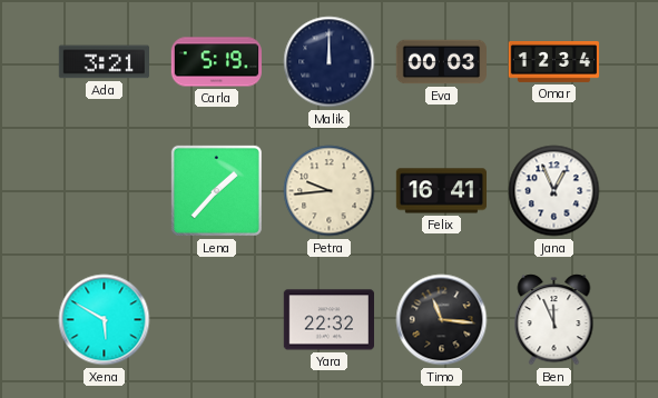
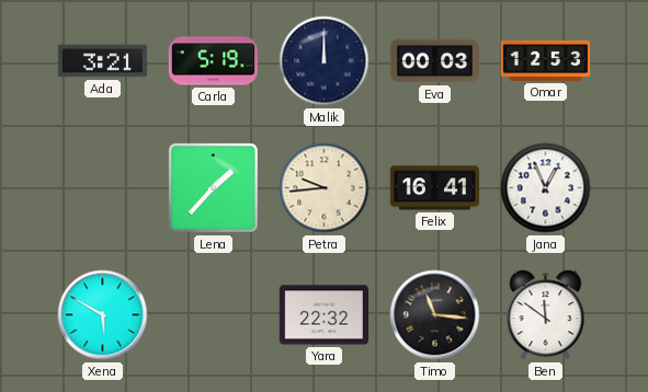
Omar: 12:34 -> 12:53
Ben: 11:56 -> 11:51
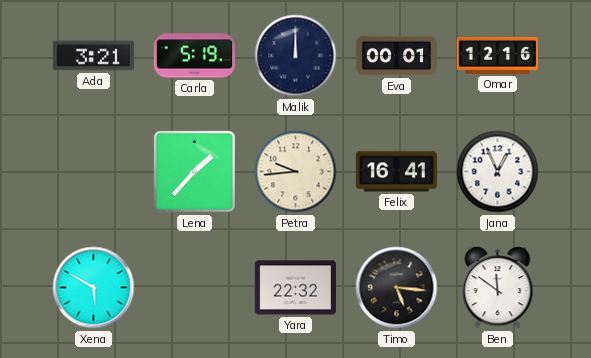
Eva: 00:03 -> 00:01
Omar: 12:53 -> 12:16
Timo: 11:16 -> 5:16
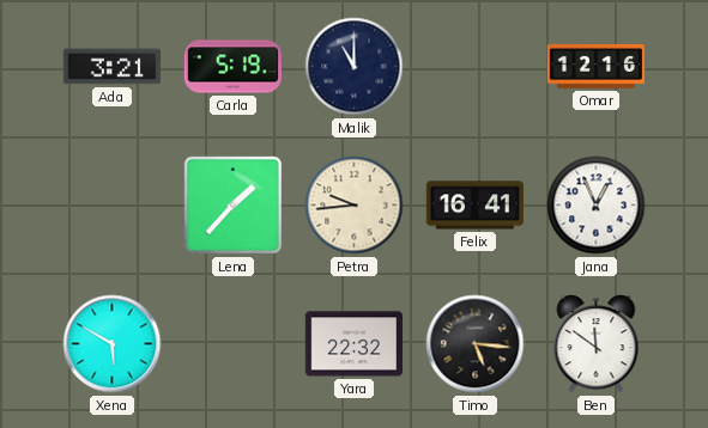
Malik: 12:00 -> 11:00
Eva: 00:01 -> none
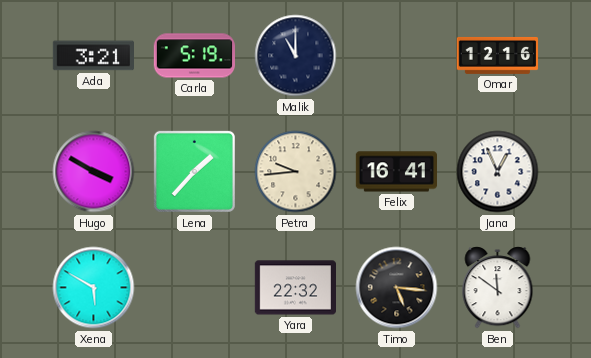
Hugo: none -> 3:50
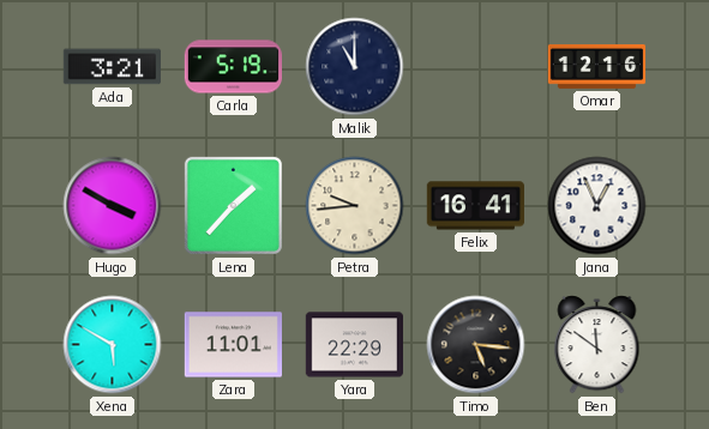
Zara: none -> 11:01
Yara: 22:32 -> 22:29
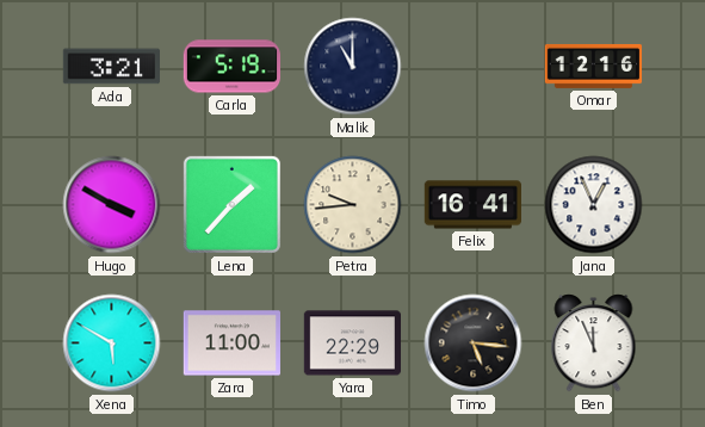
Zara: 11:01 -> 11:00
Ben: 11:51 -> 11:56
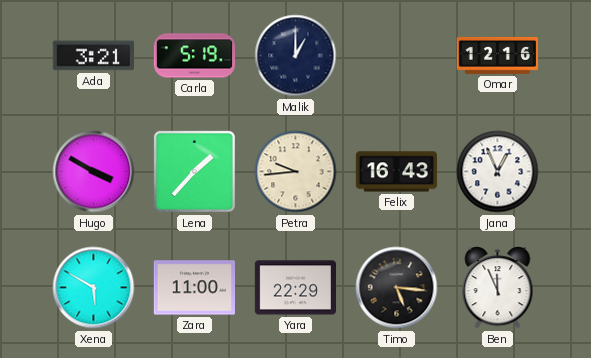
Malik: 11:00 -> 1:00
Felix: 16:41 -> 16:43
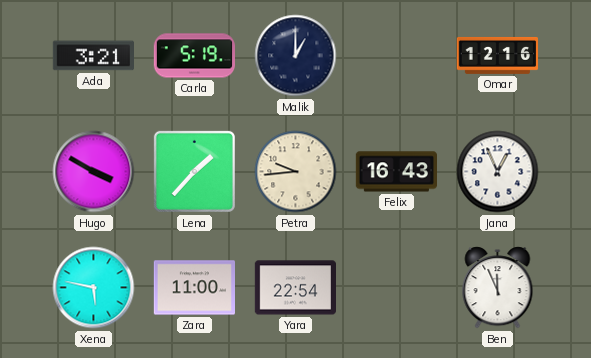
Xena: 5:50 -> 5:47
Yara: 22:29 -> 22:54
Timo: 5:16 -> none
